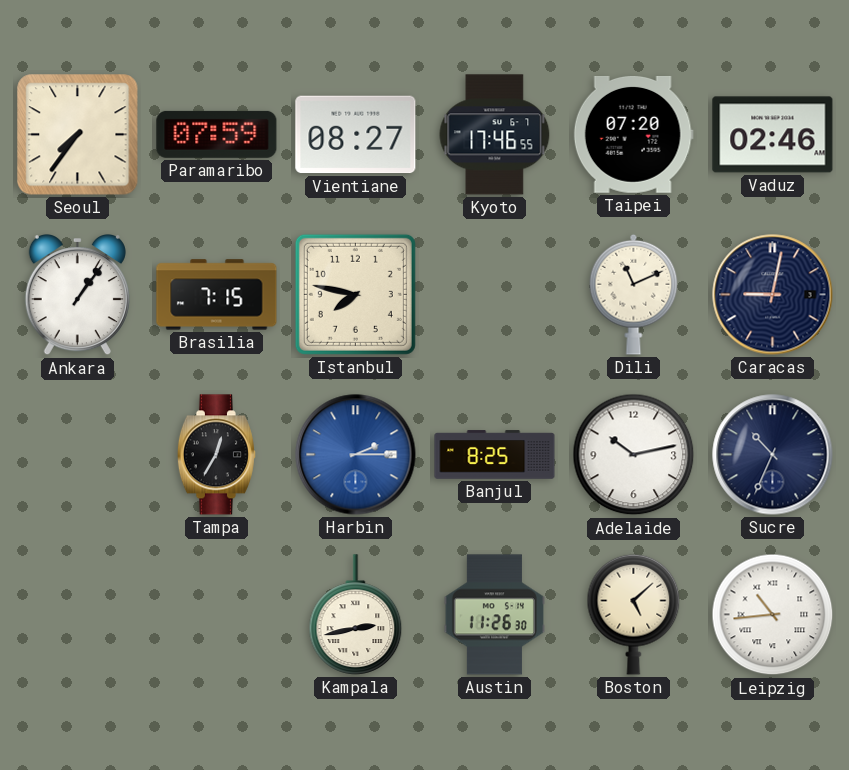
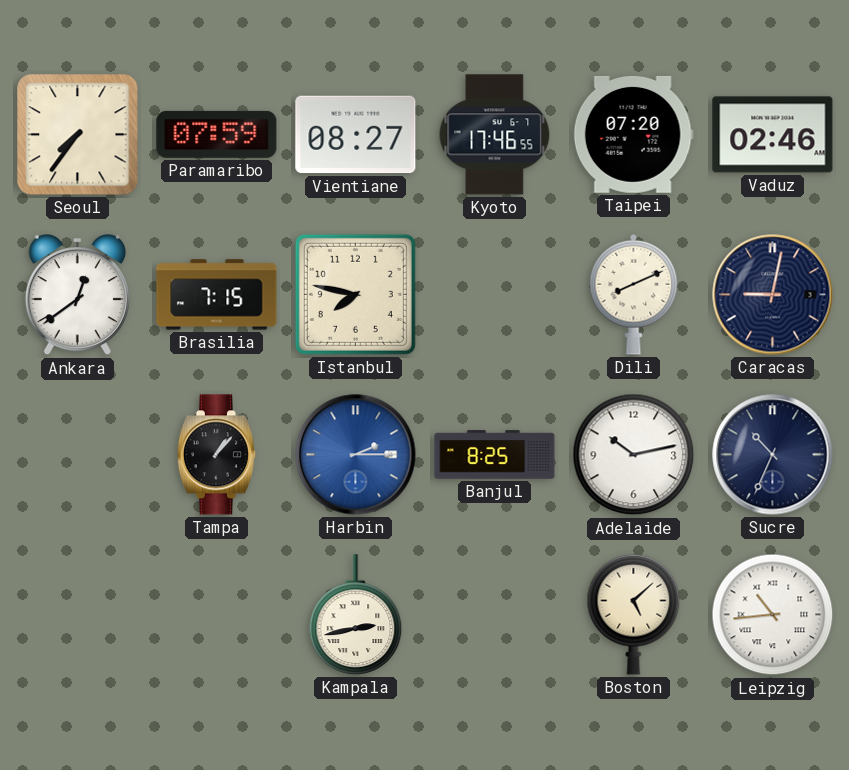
Ankara: 1:06 -> 12:39
Dili: 11:11 -> 8:11
Tampa: 12:35 -> 1:07
Austin: 11:26 -> none
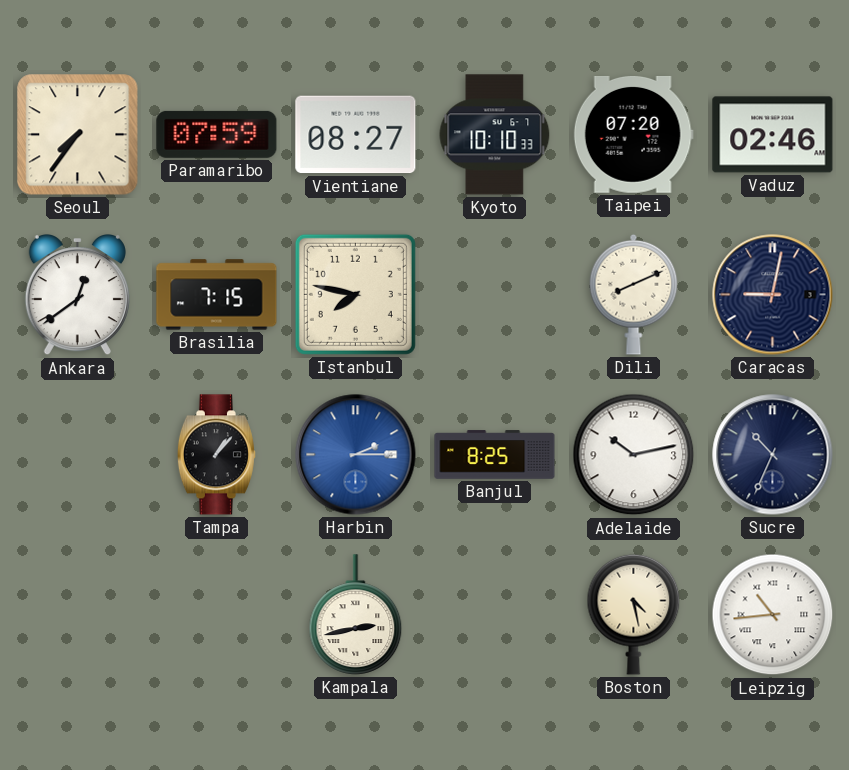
Kyoto: 17:46 -> 10:10
Boston: 5:08 -> 4:28
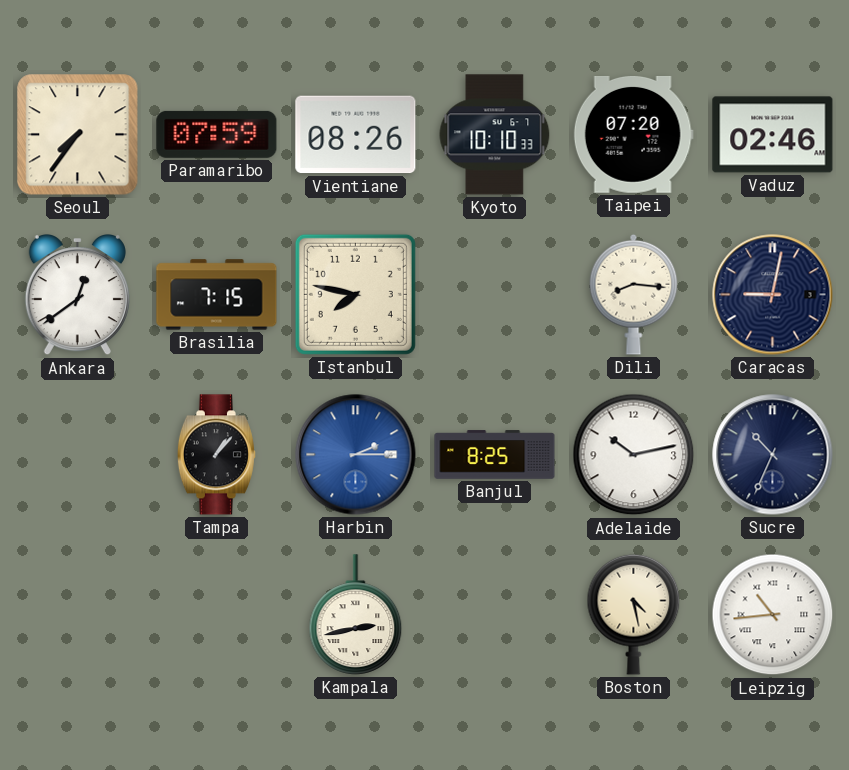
Vientiane: 08:27 -> 08:26
Dili: 8:11 -> 8:16
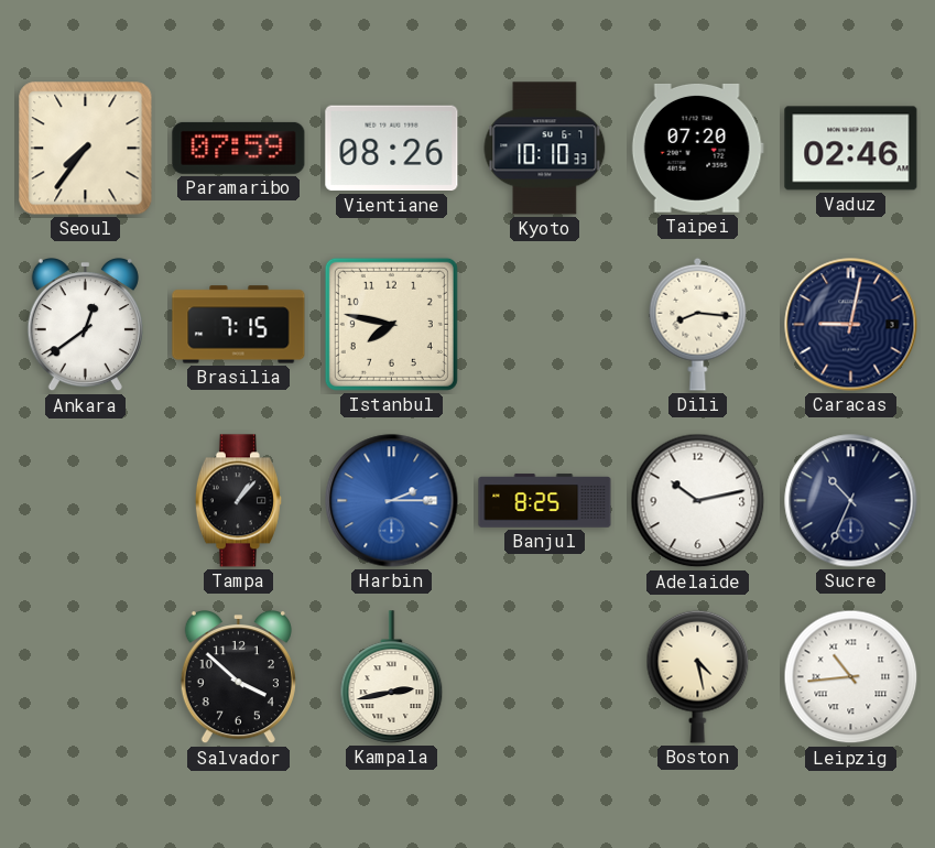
Salvador: none -> 3:52
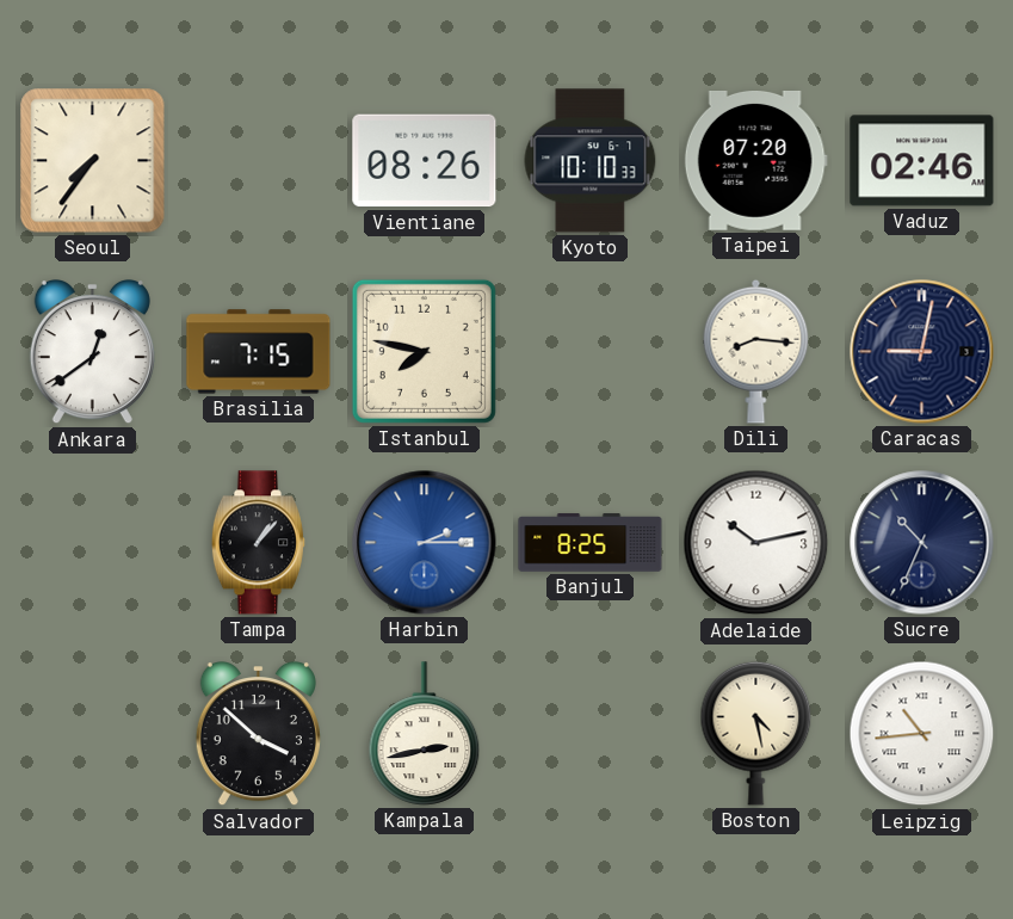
Paramaribo: 07:59 -> none
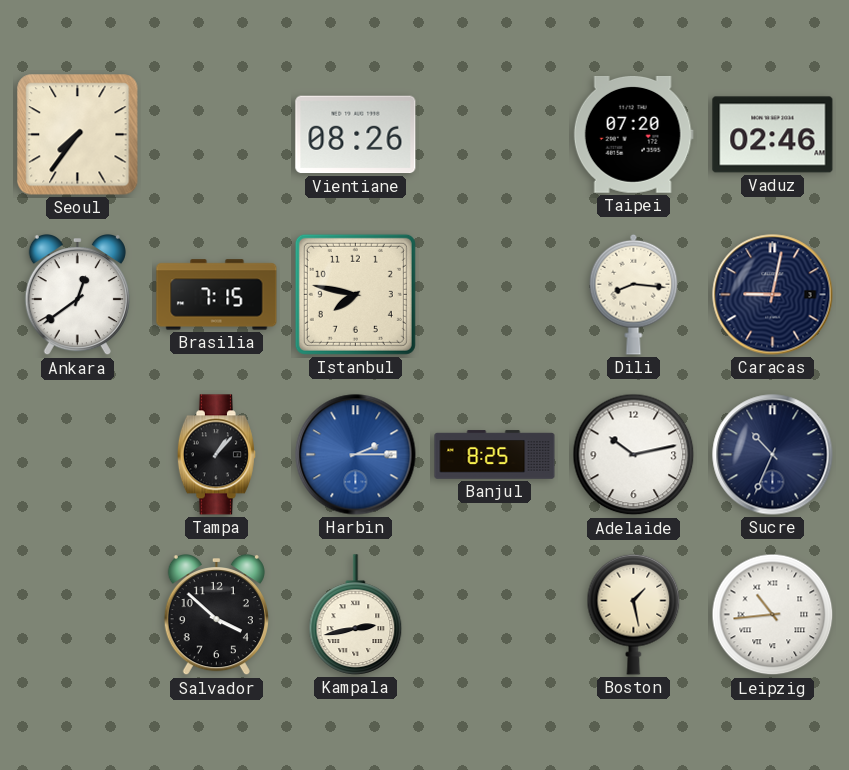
Kyoto: 10:10 -> none
Boston: 4:28 -> 1:28
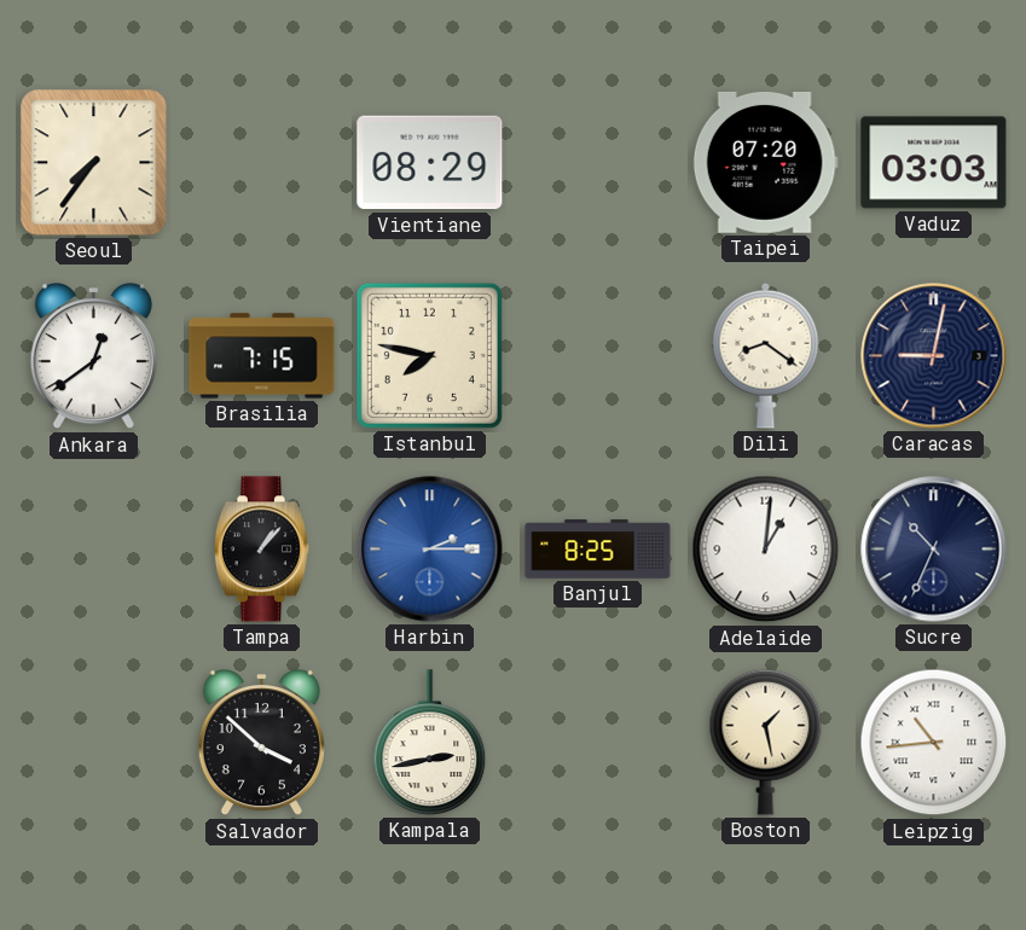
Vientiane: 08:26 -> 08:29
Vaduz: 02:46 -> 03:03
Dili: 8:16 -> 8:21
Adelaide: 10:13 -> 1:01
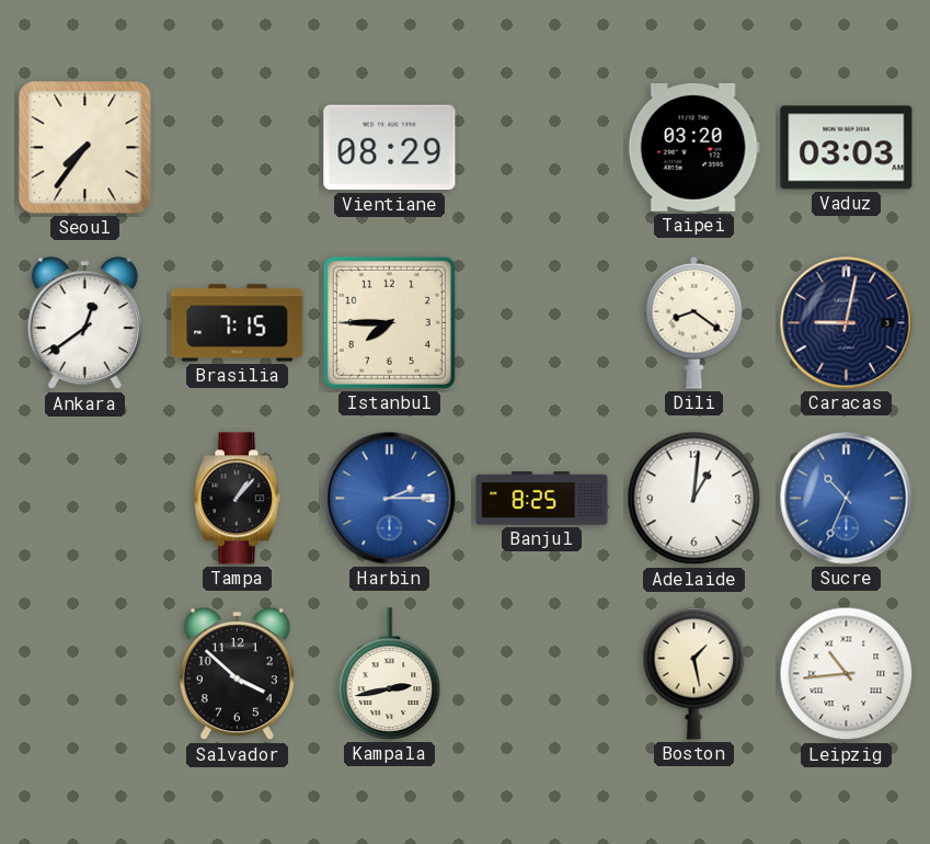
Taipei: 07:20 -> 03:20
Istanbul: 7:47 -> 7:45
Sucre dial: navy -> blue
